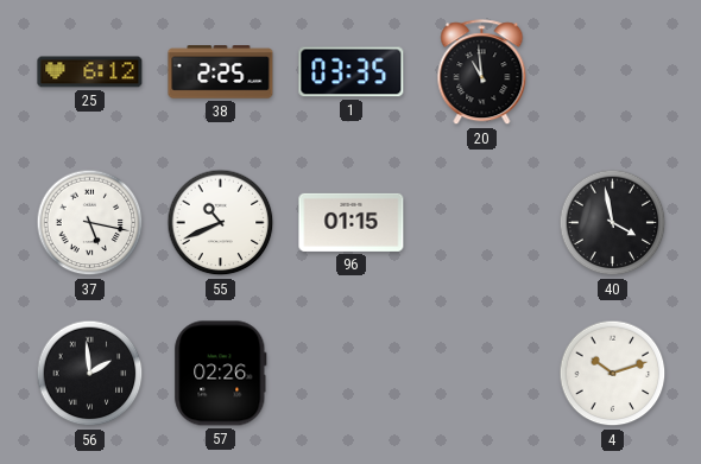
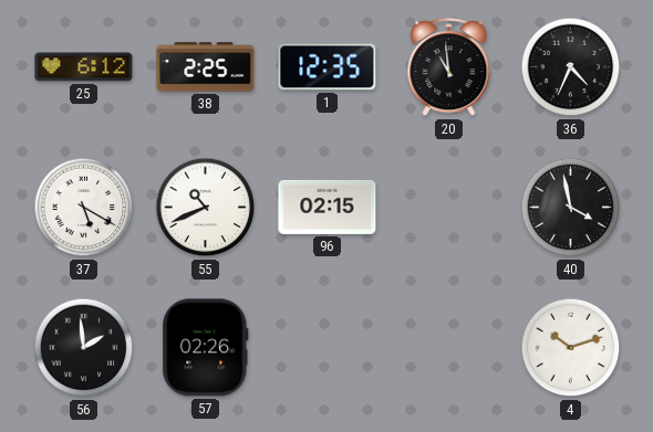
1: 03:35 -> 12:35
36: none -> 4:34
37: 5:17 -> 5:20
96: 01:15 -> 02:15
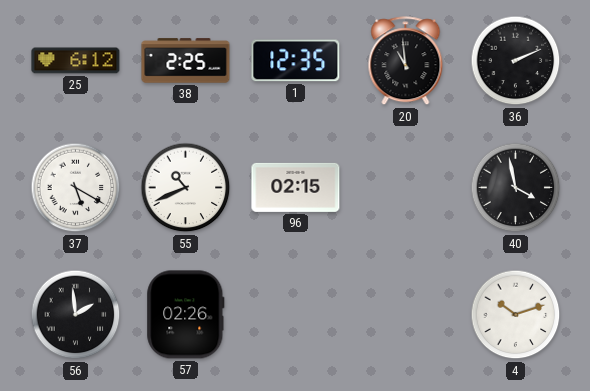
36: 4:34 -> 2:11
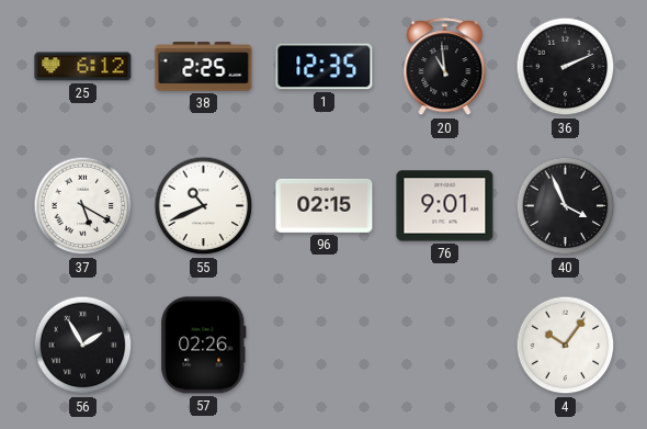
76: none -> 9:01
40: 3:58 -> 3:56
56: 1:59 -> 1:55
4: 10:12 -> 10:06
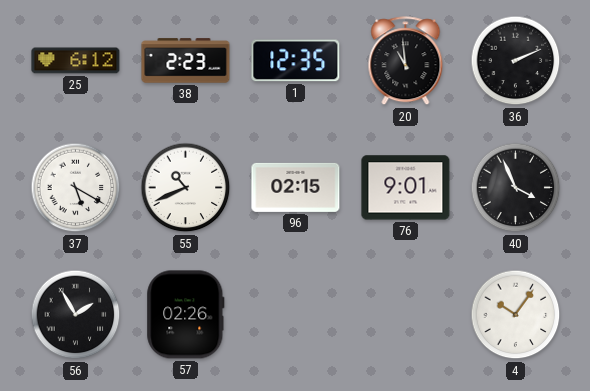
38: 2:25 -> 2:23
